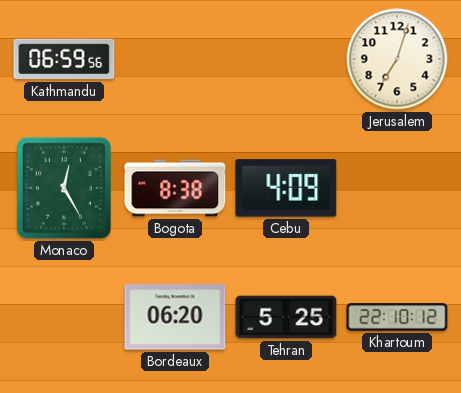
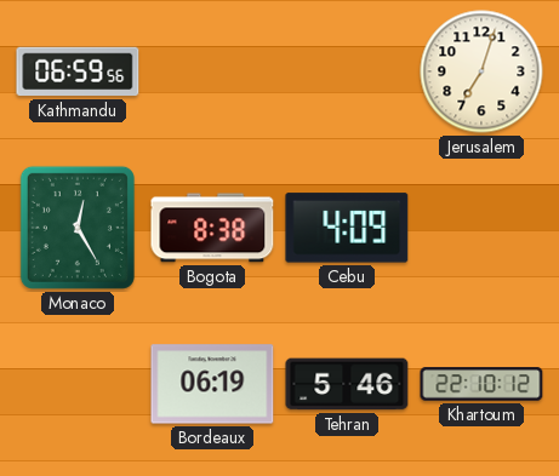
Bordeaux: 06:20 -> 06:19
Tehran: 5:25 -> 5:46
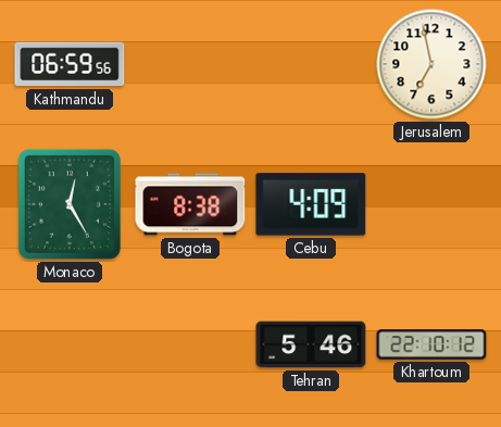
Jerusalem: 7:03 -> 6:58
Bordeaux: 06:19 -> none
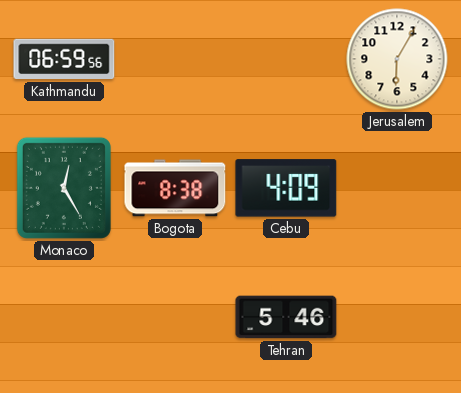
Jerusalem: 6:58 -> 6:05
Khartoum: 22:10 -> none
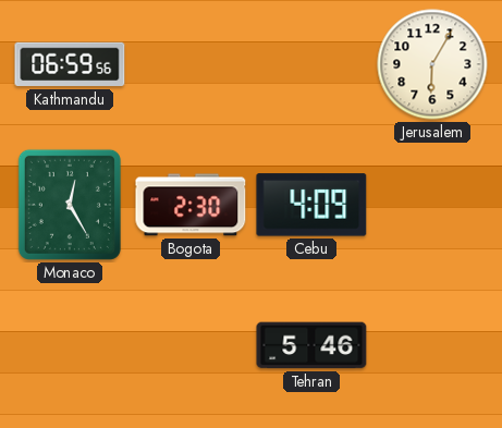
Bogota: 8:38 -> 2:30
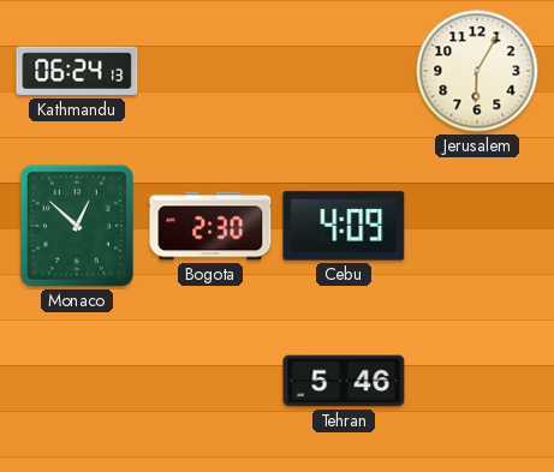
Kathmandu: 06:59 -> 06:24
Monaco: 12:25 -> 12:52
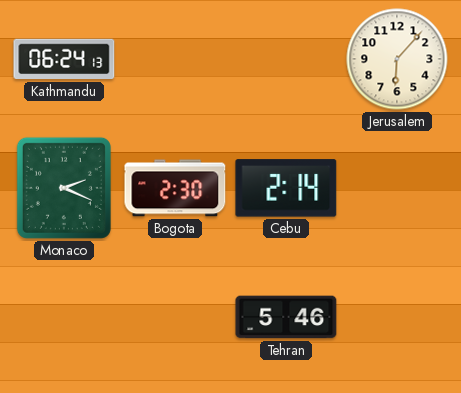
Jerusalem: 6:05 -> 6:07
Monaco: 12:52 -> 2:19
Cebu: 4:09 -> 2:14
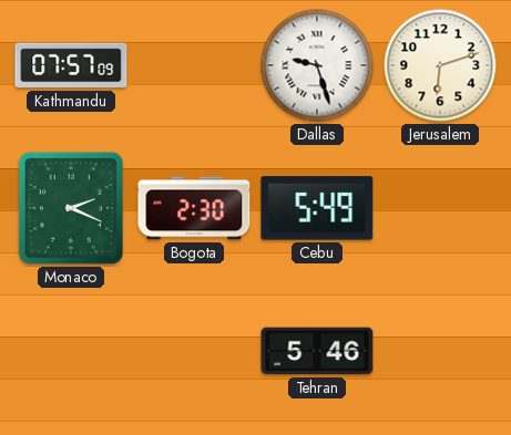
Kathmandu: 06:24 -> 07:57
Dallas: none -> 9:27
Jerusalem: 6:07 -> 6:12
Cebu: 2:14 -> 5:49
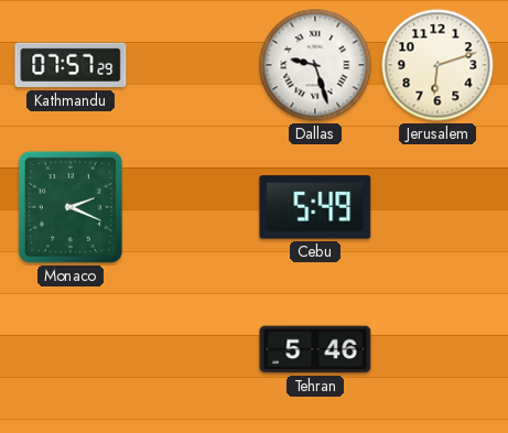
Kathmandu: 07:57:09 -> 07:57:29
Bogota: 2:30 -> none
